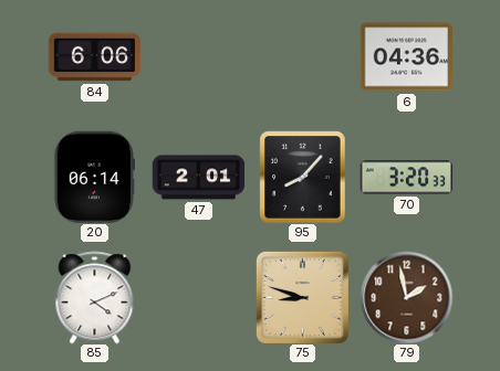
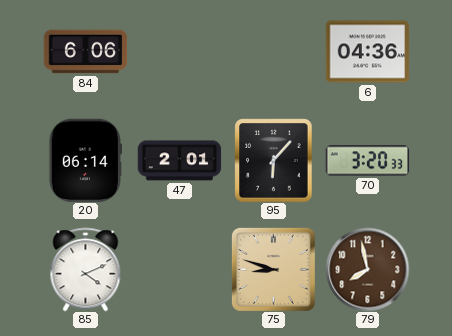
95: 8:07 -> 6:07
79: 1:58 -> 7:58
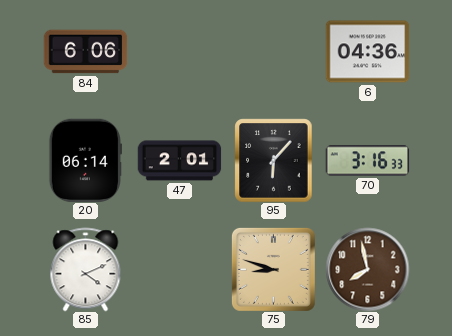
70: 3:20 -> 3:16
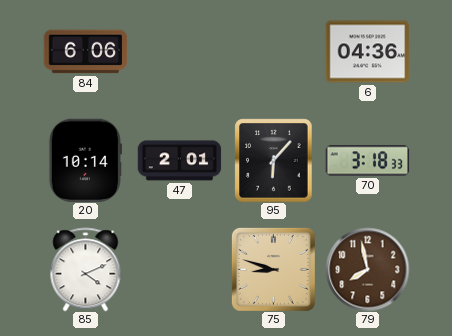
20: 06:14 -> 10:14
70: 3:16 -> 3:18
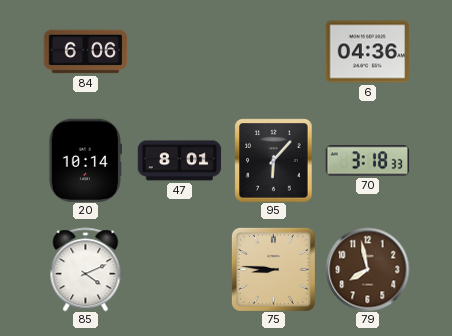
47: 2:01 -> 8:01
75: 8:48 -> 8:46
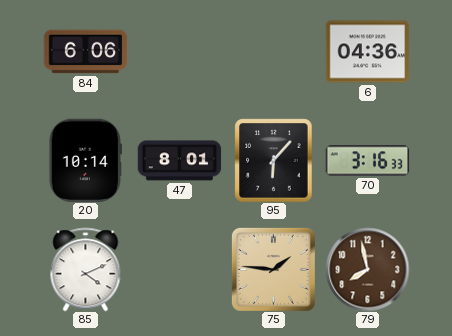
70: 3:18 -> 3:16
75: 8:46 -> 1:46
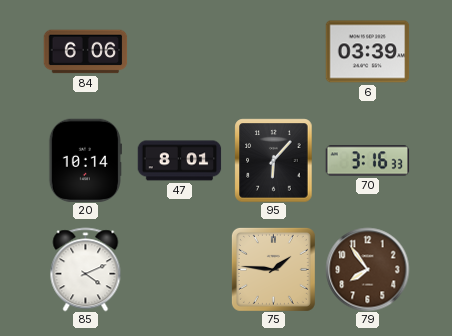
6: 04:36 -> 03:39
79: 7:58 -> 7:54
